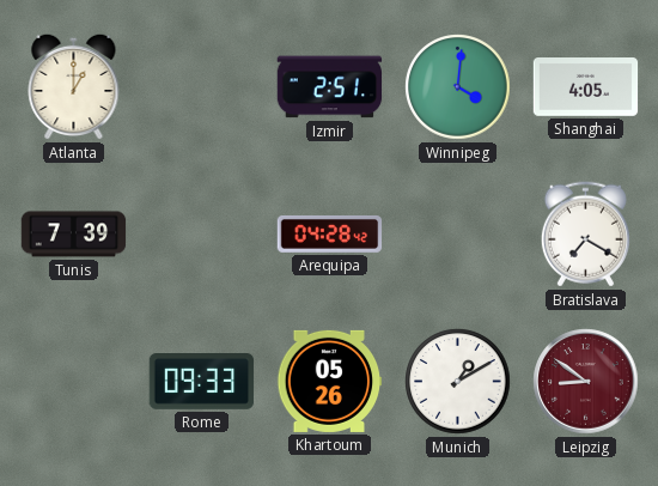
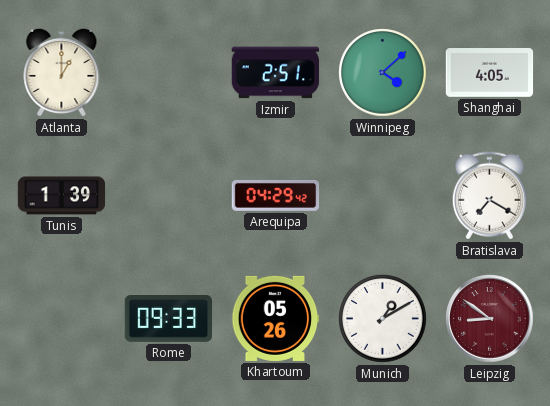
Winnipeg: 4:01 -> 4:08
Tunis: 7:39 -> 1:39
Arequipa: 04:28 -> 04:29
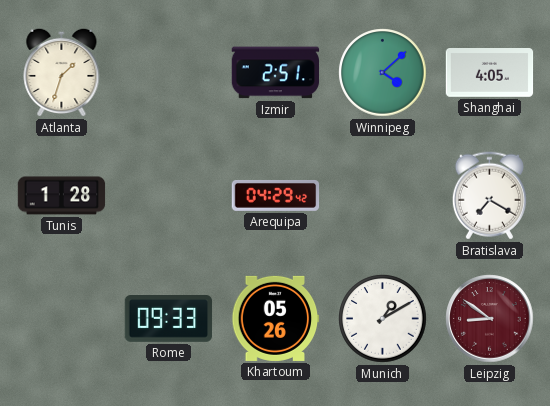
Atlanta: 1:00 -> 1:33
Tunis: 1:39 -> 1:28
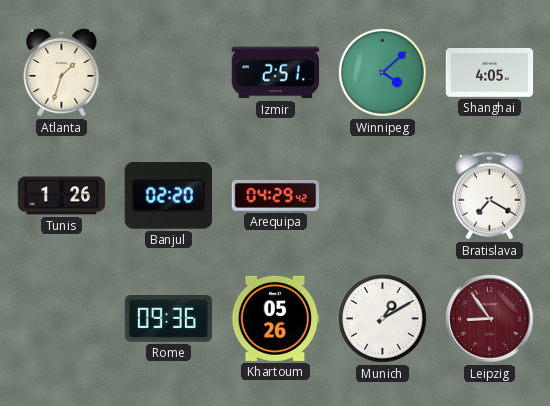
Tunis: 1:28 -> 1:26
Banjul: none -> 02:20
Rome: 09:33 -> 09:36
Leipzig: 8:51 -> 8:54
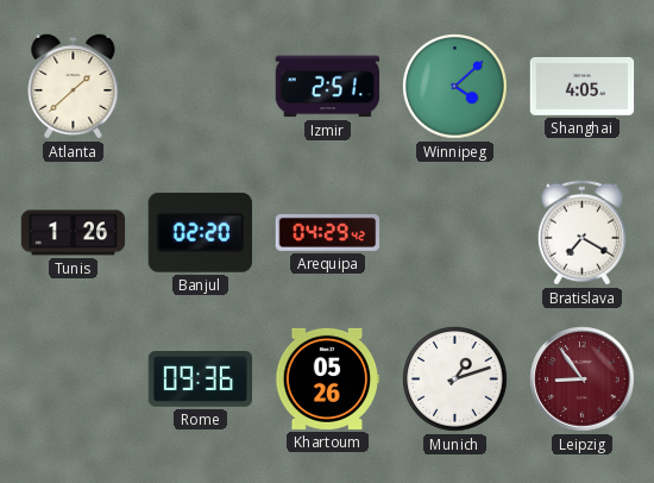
Atlanta: 1:33 -> 1:38
Munich: 1:10 -> 1:12
